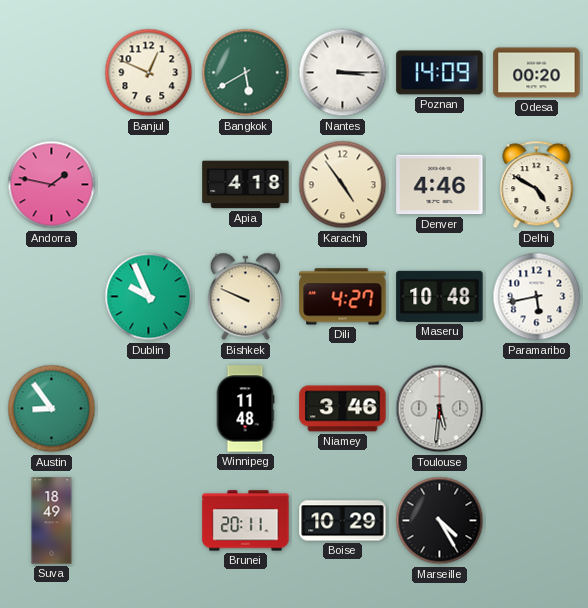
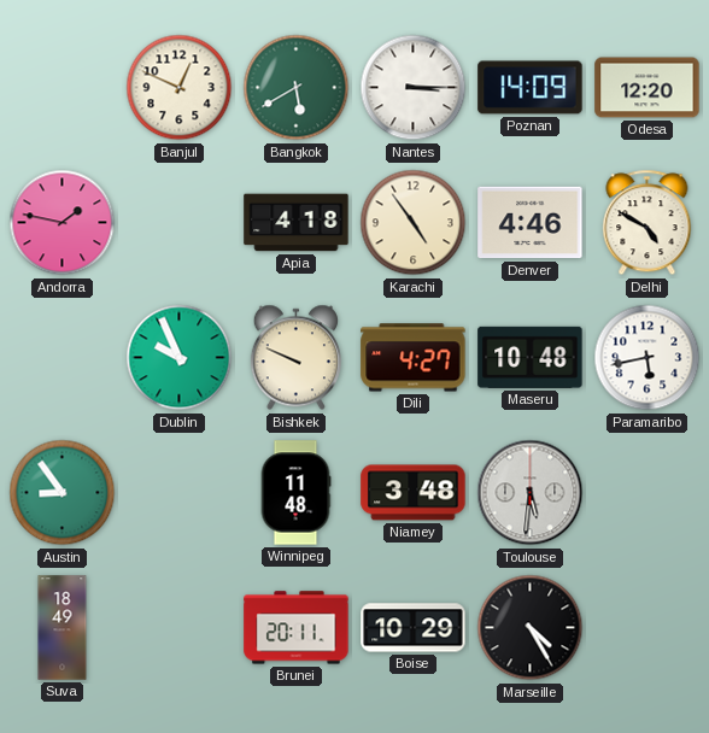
Odesa: 00:20 -> 12:20
Niamey: 3:46 -> 3:48
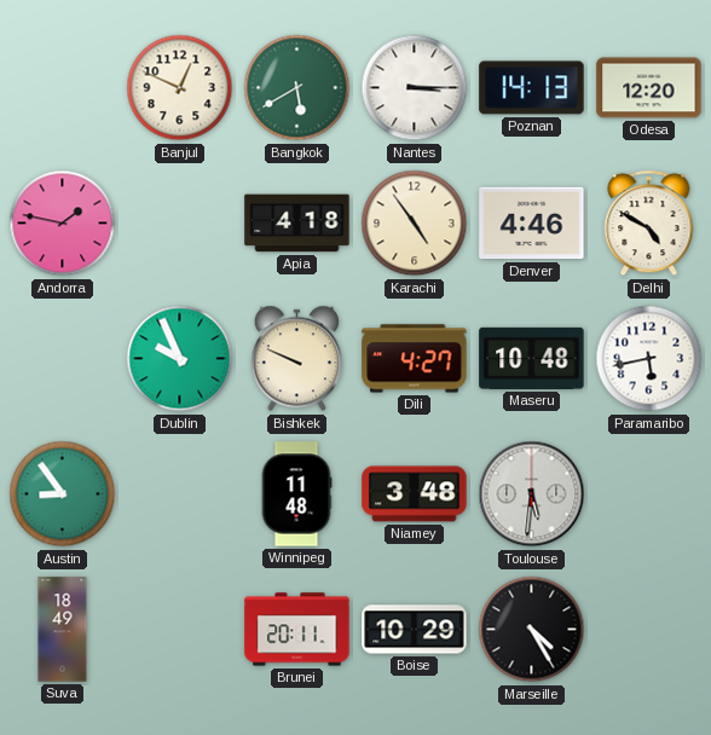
Poznan: 14:09 -> 14:13
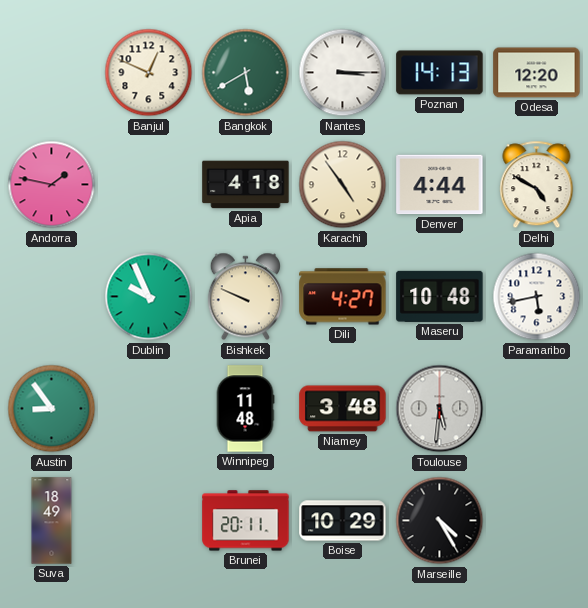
Denver: 4:46 -> 4:44
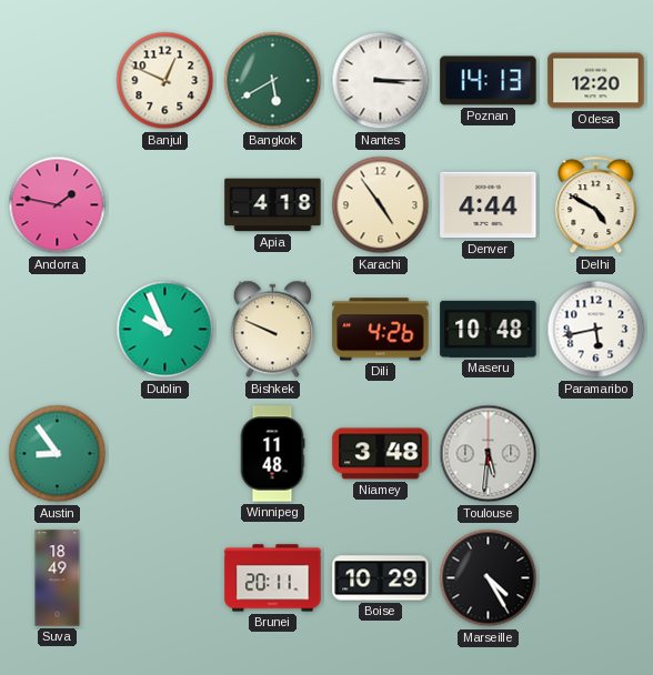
Dili: 4:27 -> 4:26
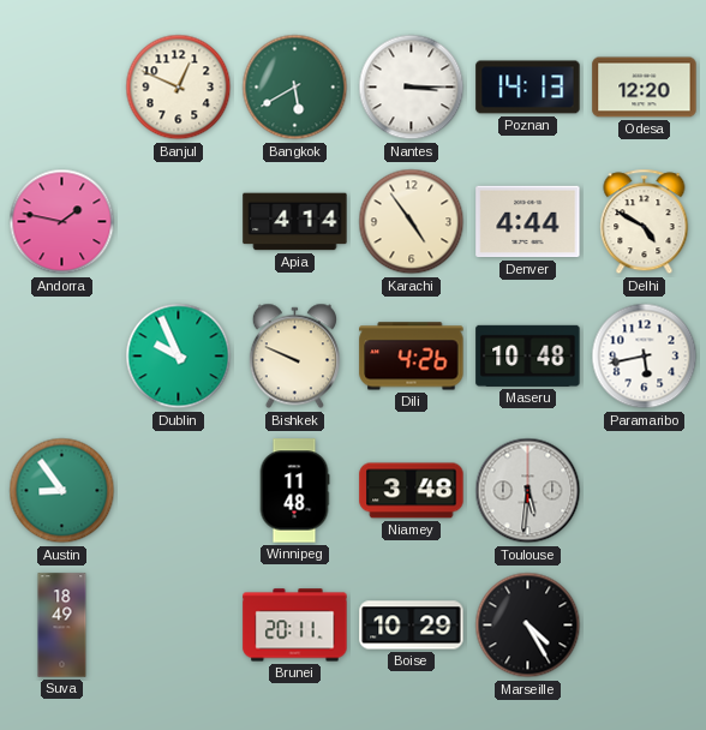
Apia: 4:18 -> 4:14
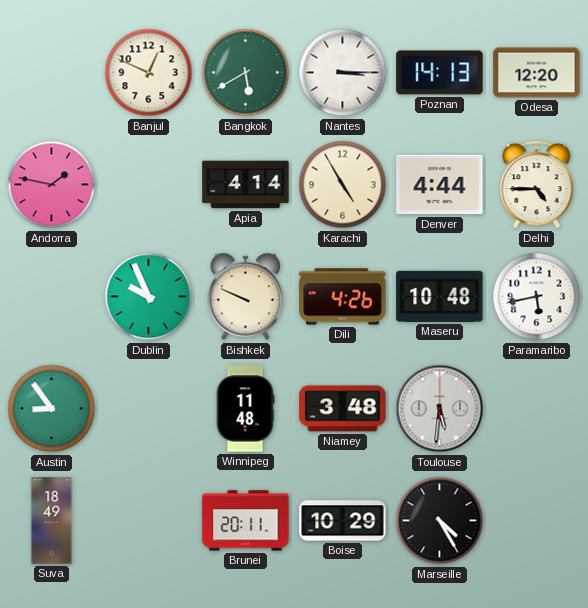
Karachi: 4:54 -> 4:55
Delhi: 4:50 -> 4:45
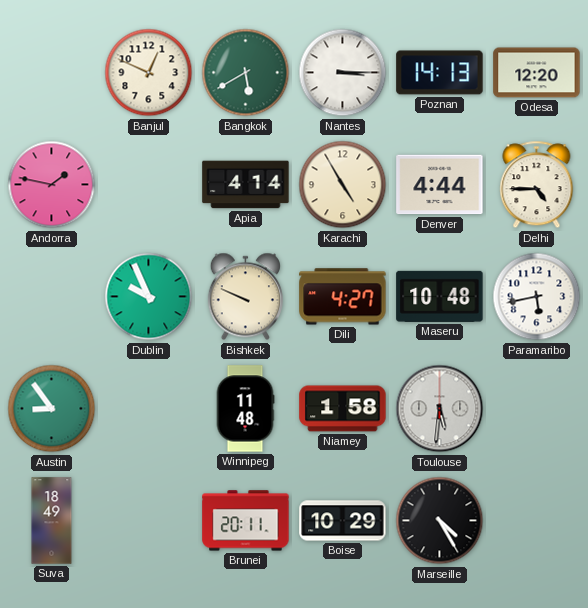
Dili: 4:26 -> 4:27
Niamey: 3:48 -> 1:58
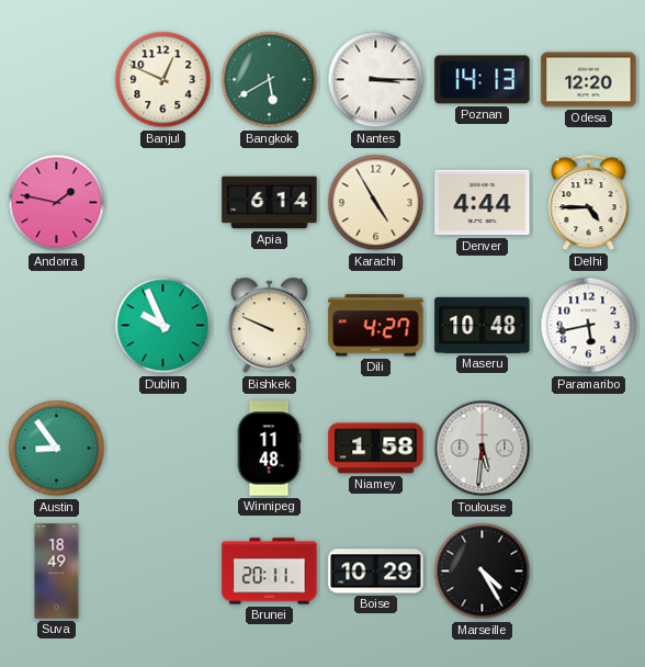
Apia: 4:14 -> 6:14
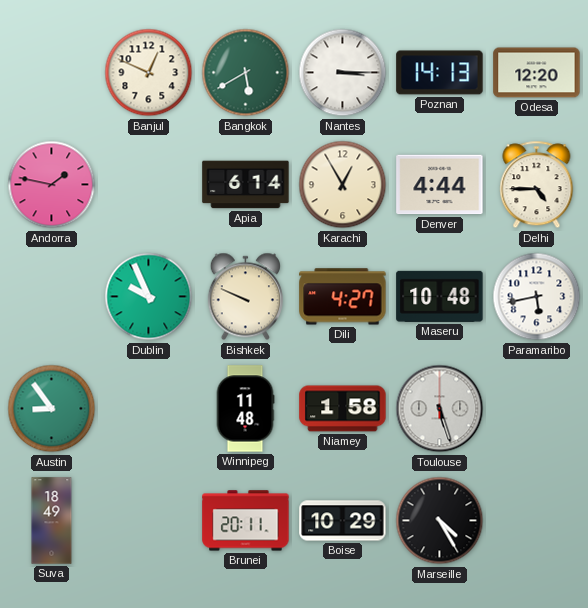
Karachi: 4:55 -> 12:55
Toulouse: 5:31 -> 5:27
